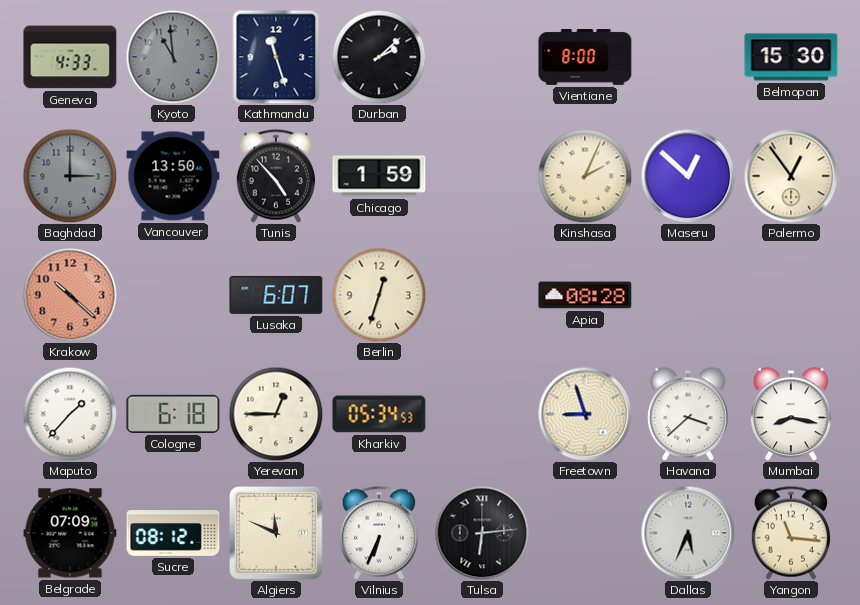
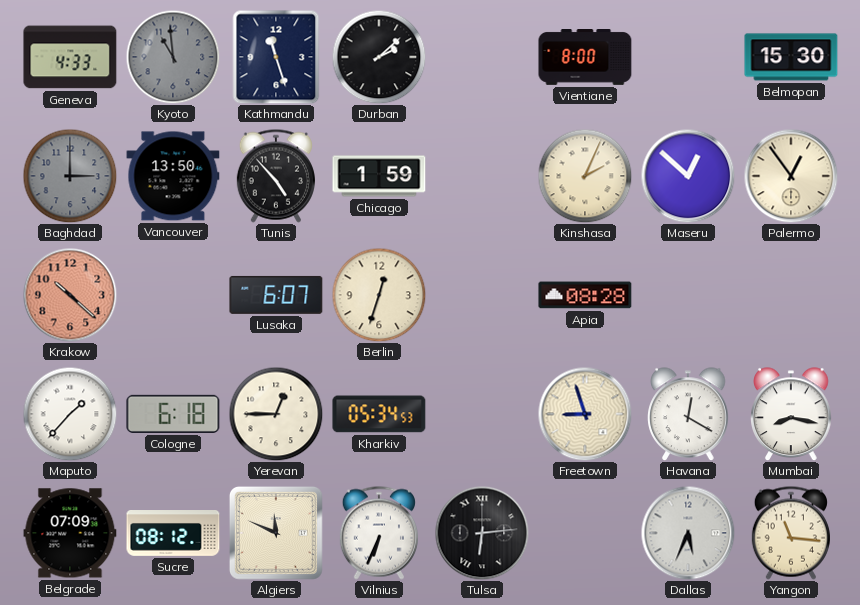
Havana: 3:38 -> 12:20
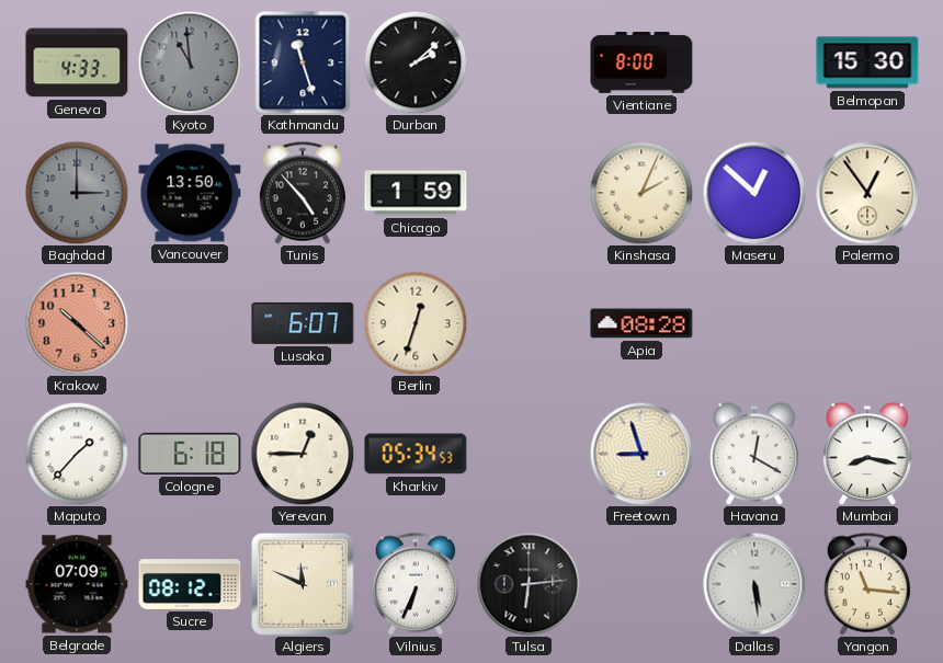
Dallas: 5:34 -> 5:29
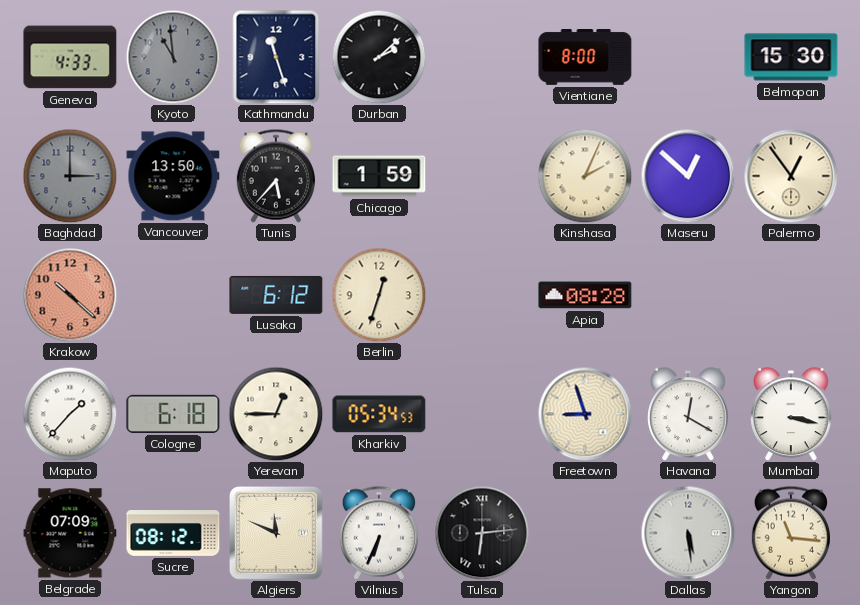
Tunis: 4:53 -> 5:37
Lusaka: 6:07 -> 6:12
Mumbai: 8:17 -> 3:17
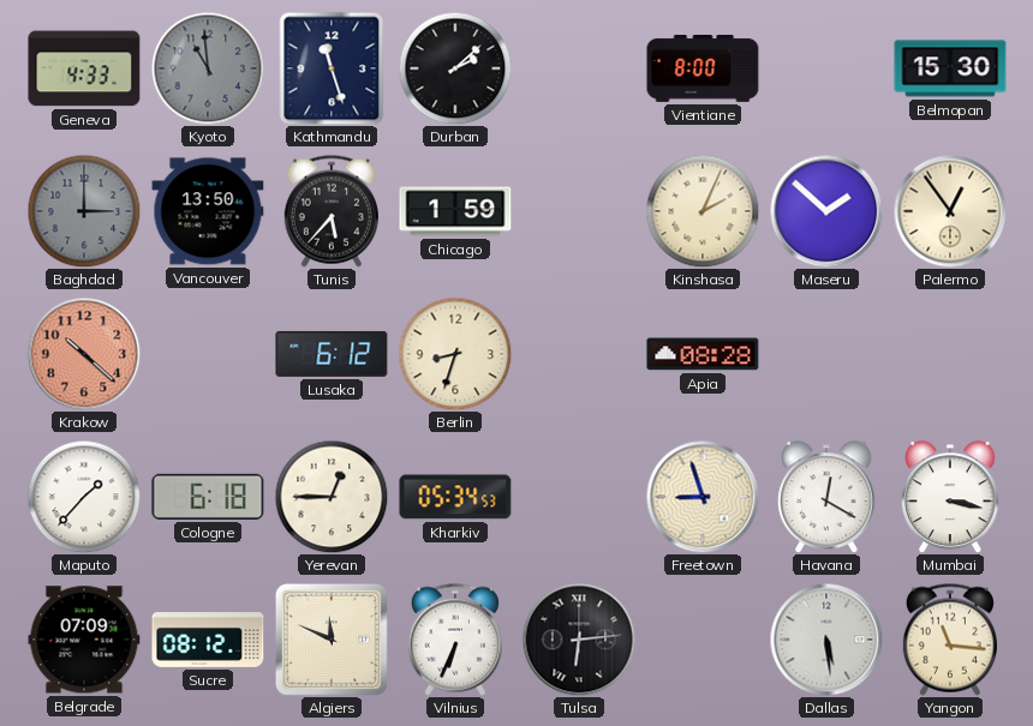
Maseru: 12:52 -> 1:52
Berlin: 12:33 -> 8:33
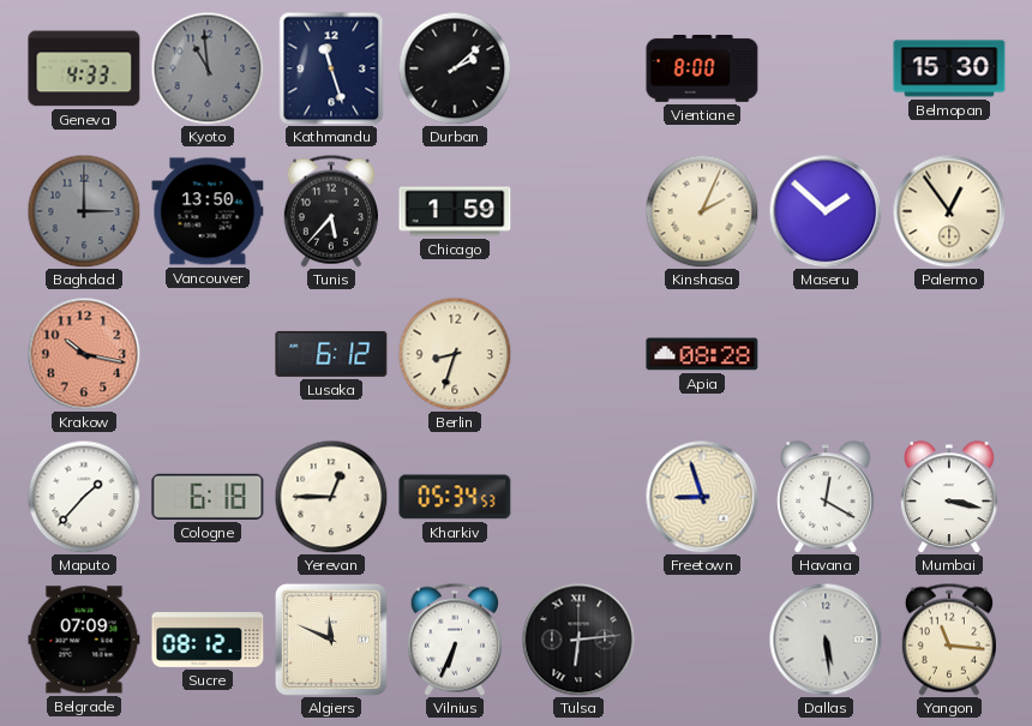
Krakow: 10:22 -> 10:17
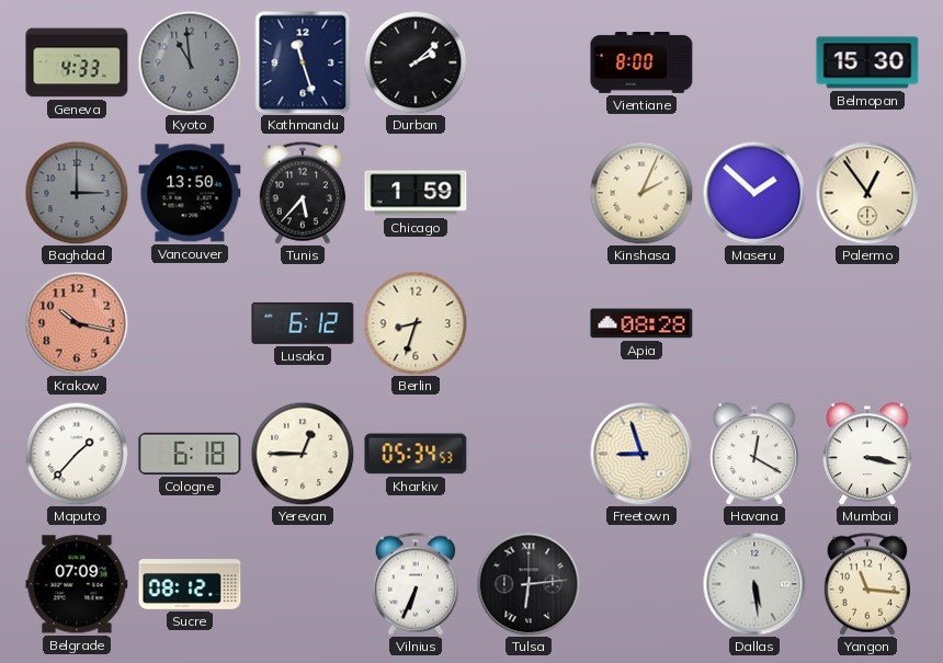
Algiers: 11:49 -> none
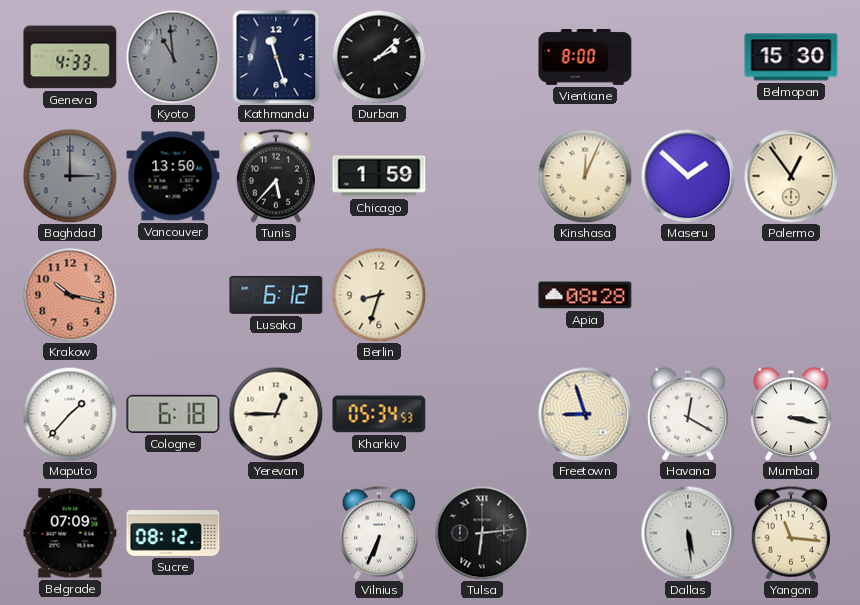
Kinshasa: 2:04 -> 12:04
